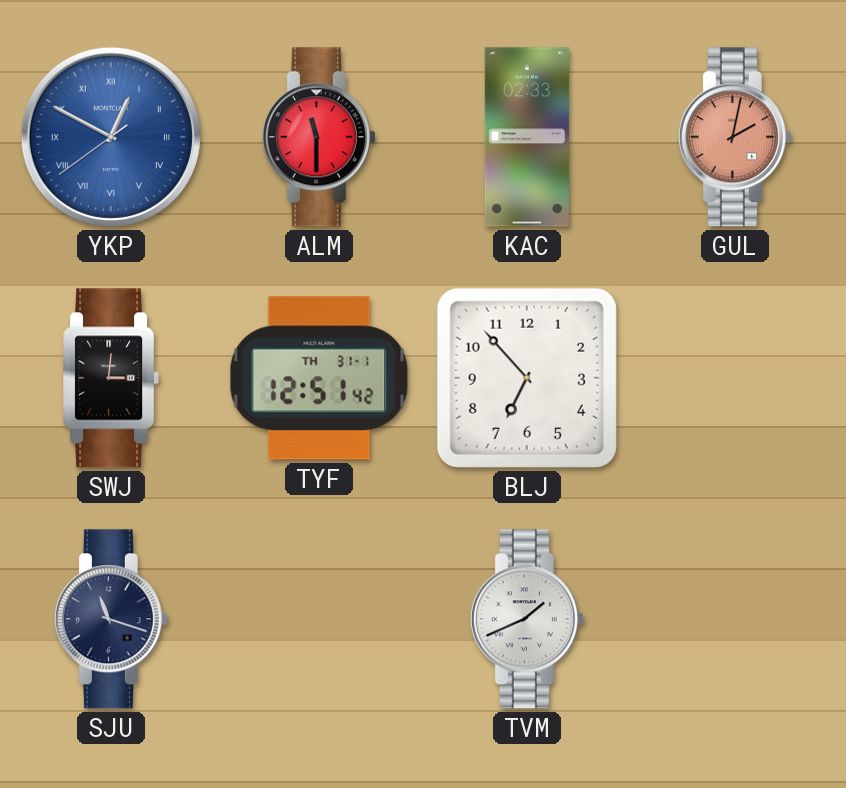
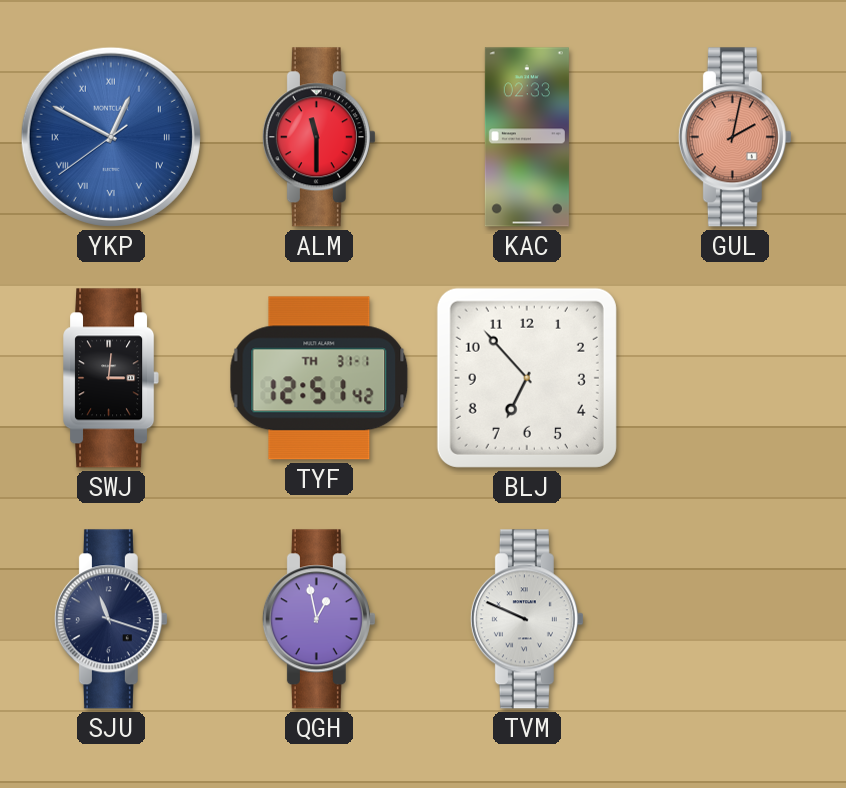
QGH: none -> 12:58
TVM: 1:41 -> 9:49
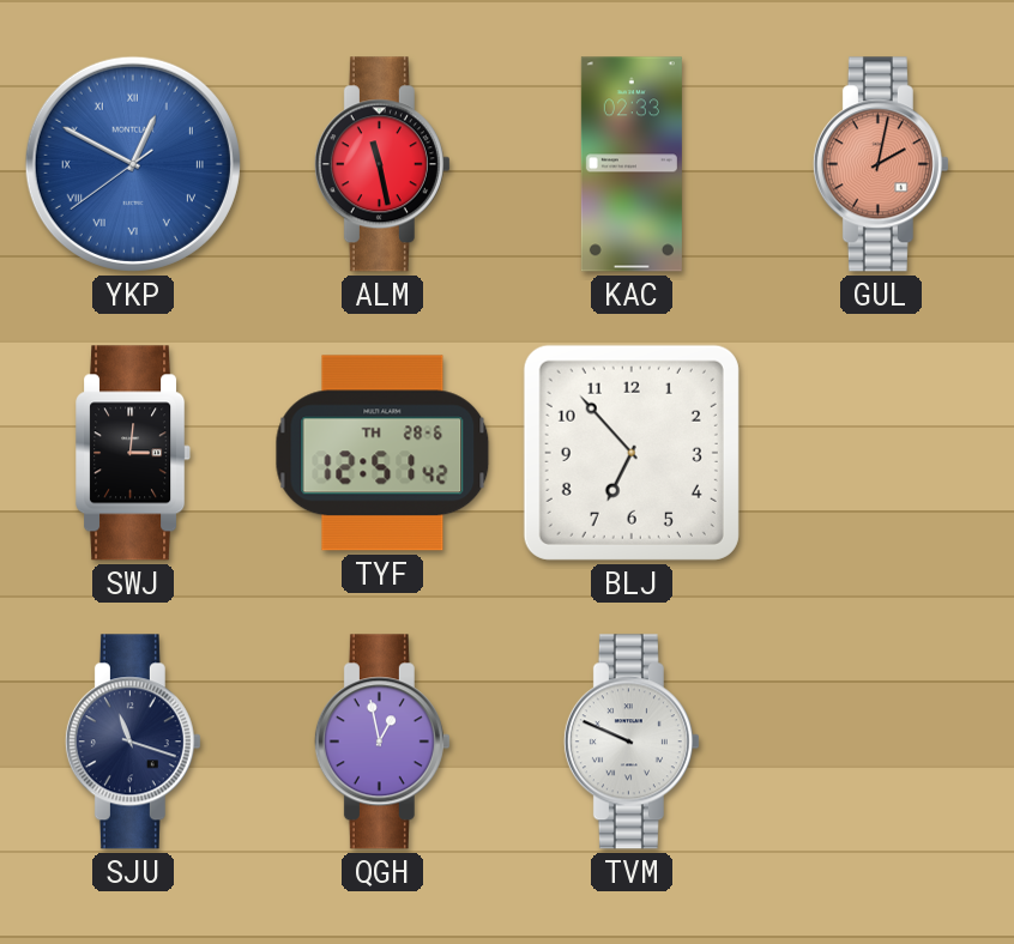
ALM: 11:30 -> 11:28
TYF date: TH 31-1 -> TH 28-6
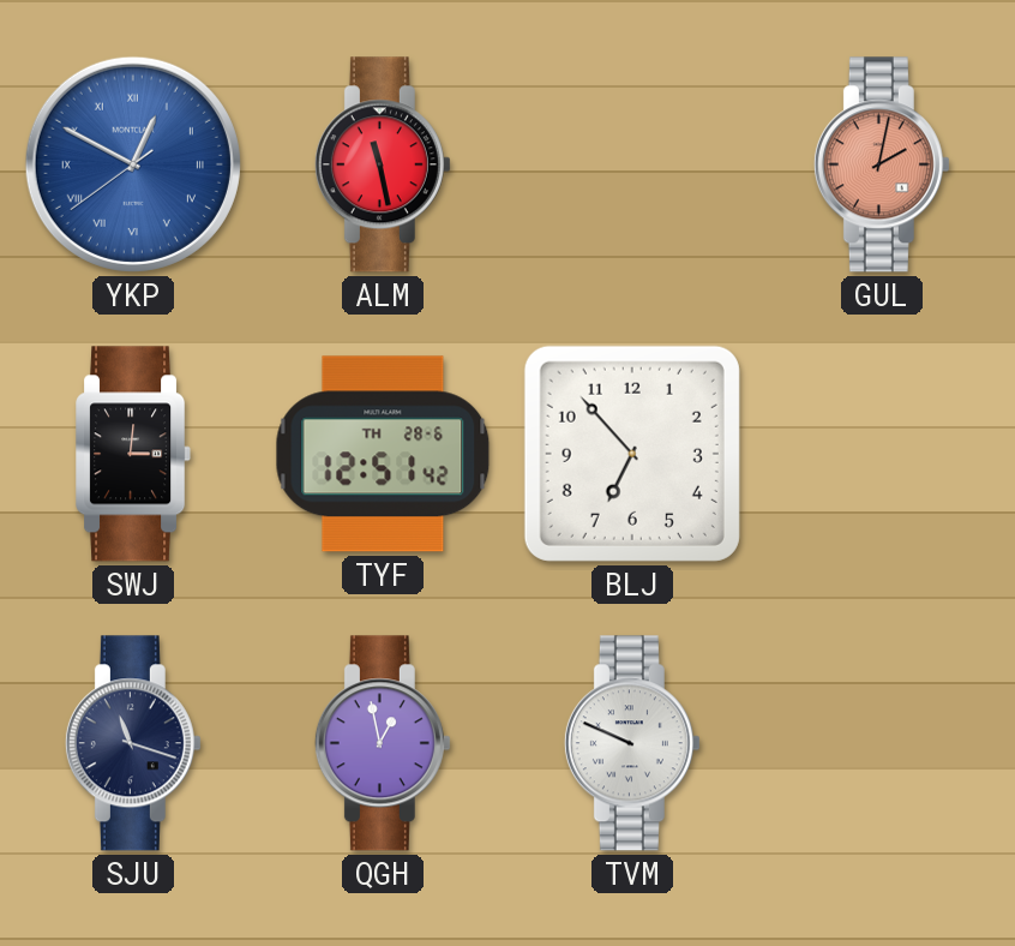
KAC: 02:33 -> none
